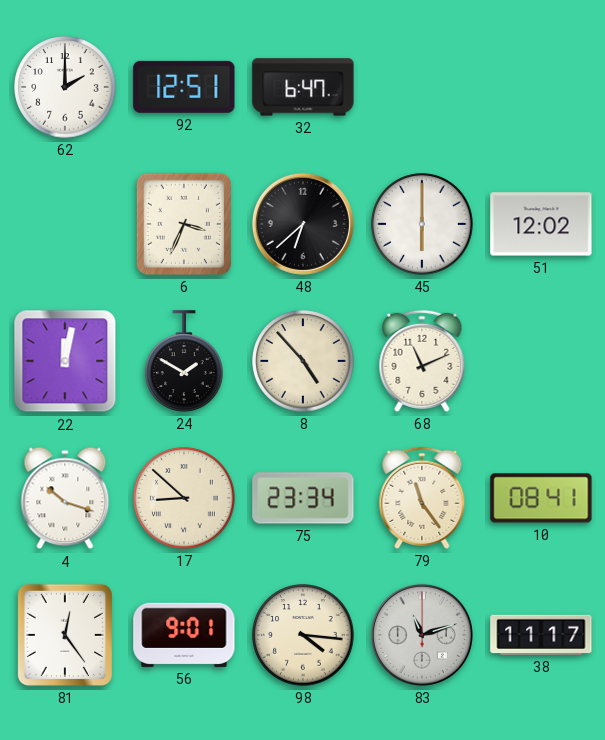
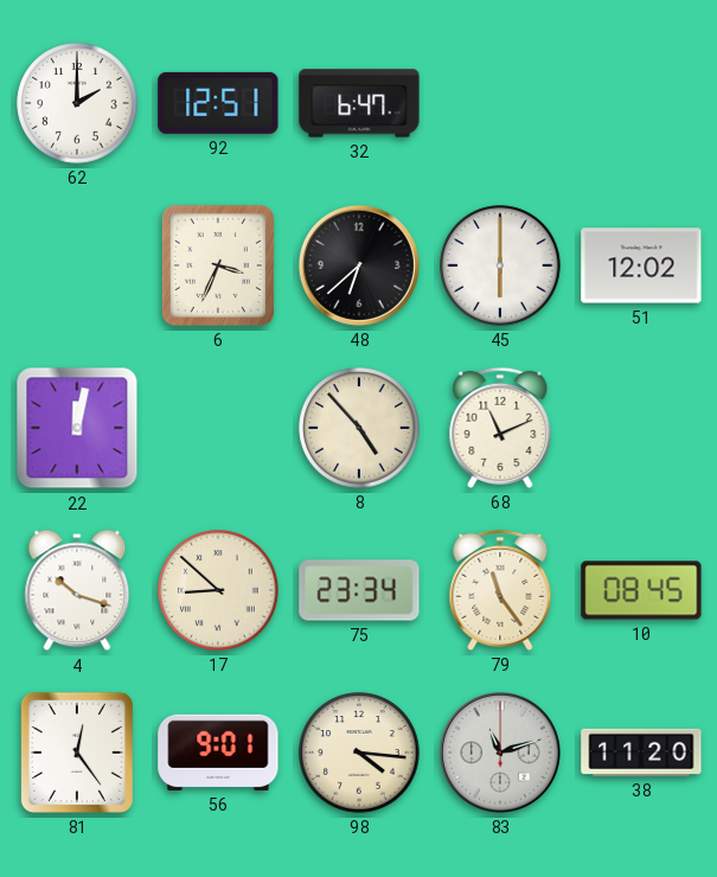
24: 1:50 -> none
10: 08:41 -> 08:45
38: 11:17 -> 11:20
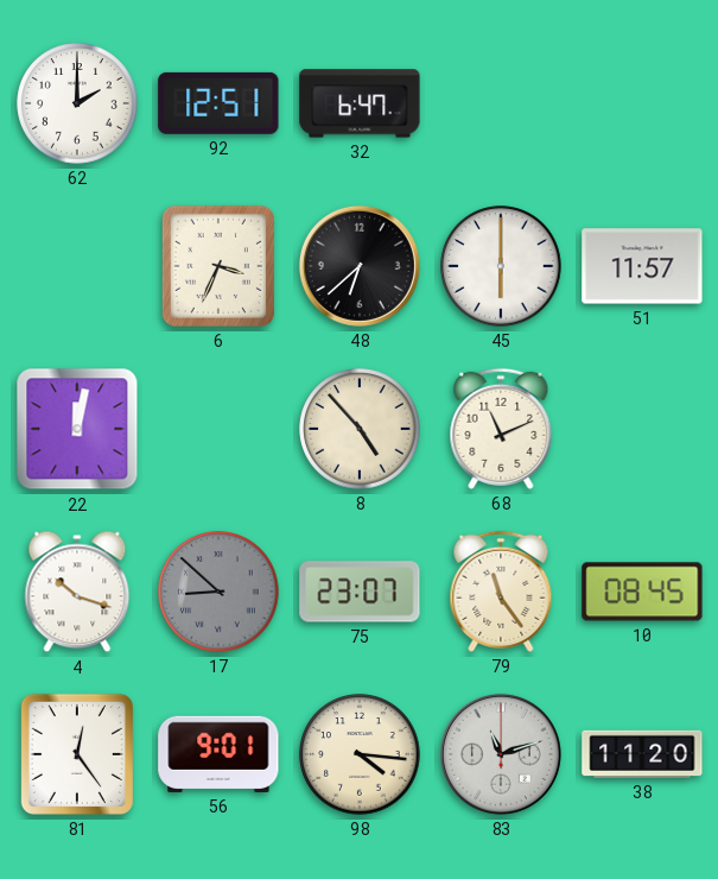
51: 12:02 -> 11:57
17 dial: cream -> grey
75: 23:34 -> 23:07
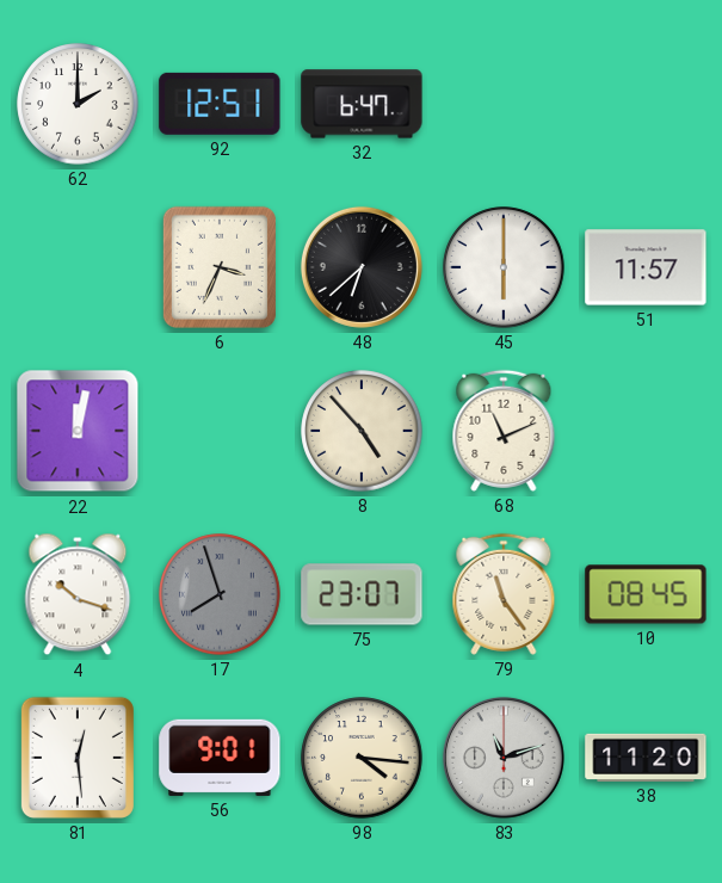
17: 8:52 -> 7:57
81: 12:24 -> 12:29
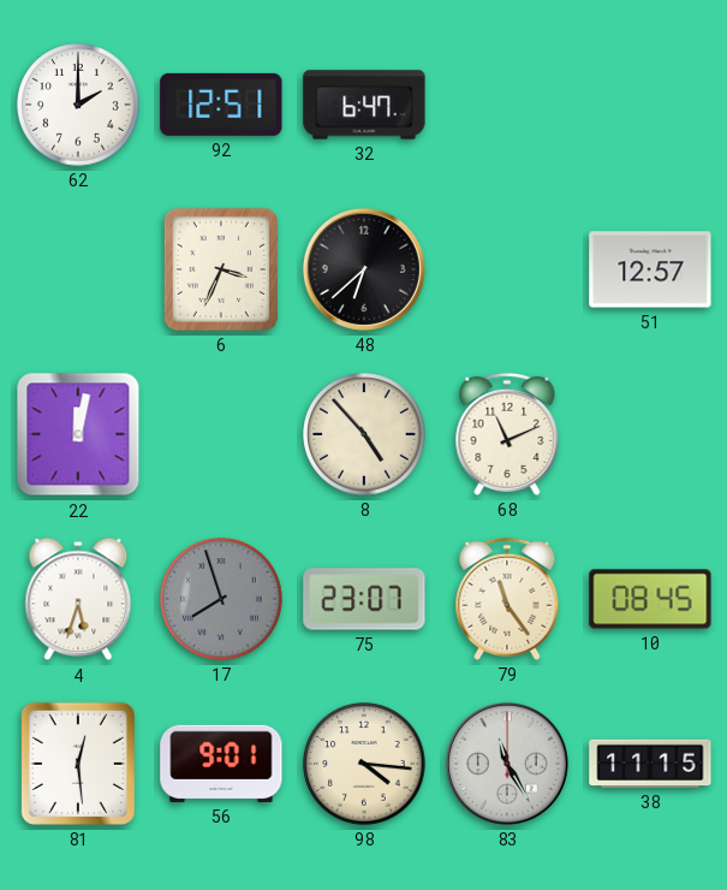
45: 6:00 -> none
51: 11:57 -> 12:57
4: 10:18 -> 5:33
83: 11:12 -> 11:25
38: 11:20 -> 11:15
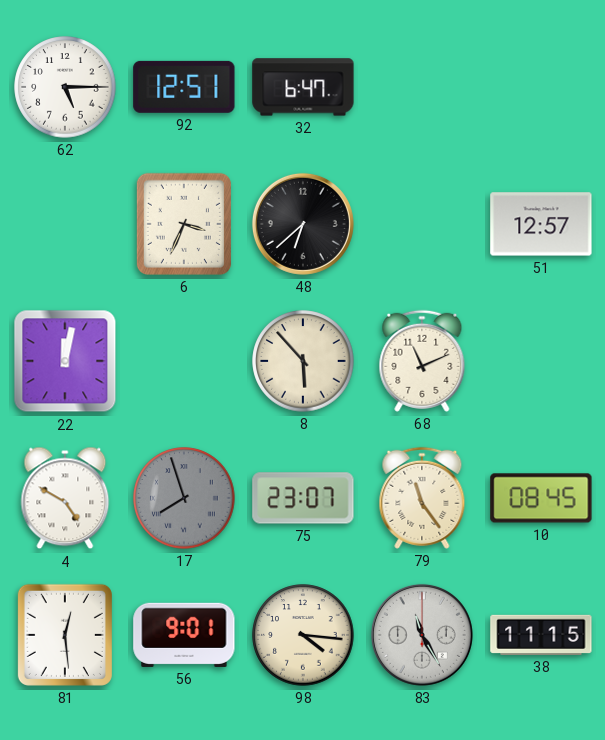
62: 2:00 -> 5:15
8: 4:53 -> 5:53
4: 5:33 -> 4:50
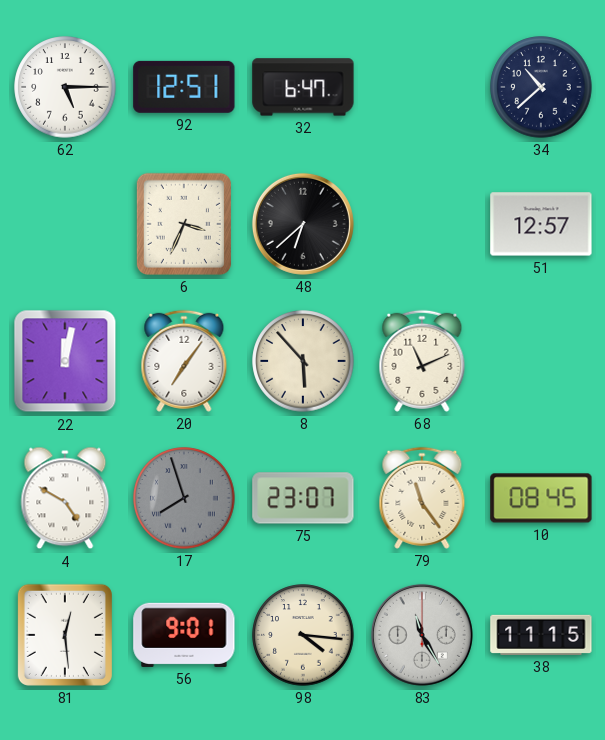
34: none -> 10:38
20: none -> 7:06
